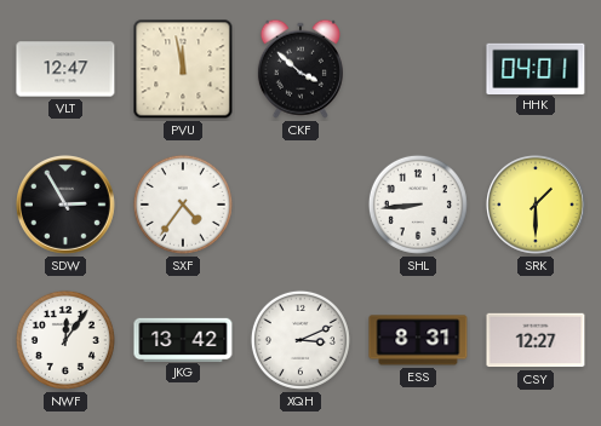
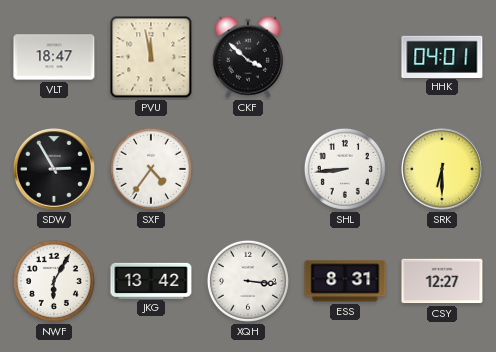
VLT: 12:47 -> 18:47
SRK: 1:30 -> 6:30
NWF: 12:06 -> 6:05
XQH: 3:11 -> 3:16
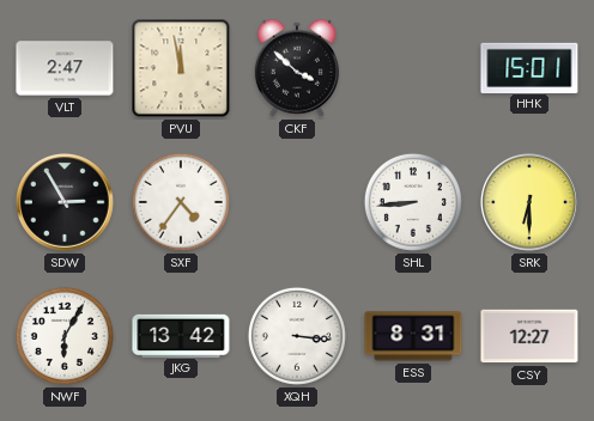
VLT: 18:47 -> 2:47
HHK: 04:01 -> 15:01
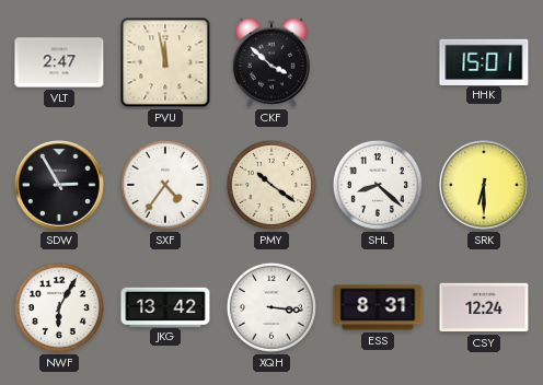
PMY: none -> 10:21
SHL: 8:44 -> 8:22
CSY: 12:27 -> 12:24
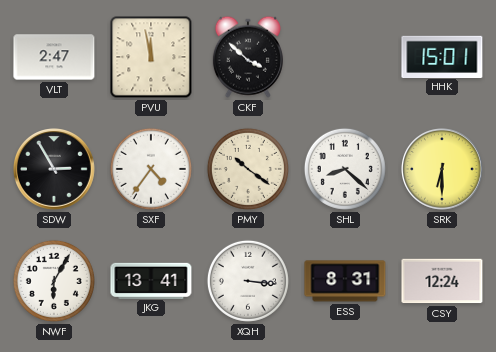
JKG: 13:42 -> 13:41
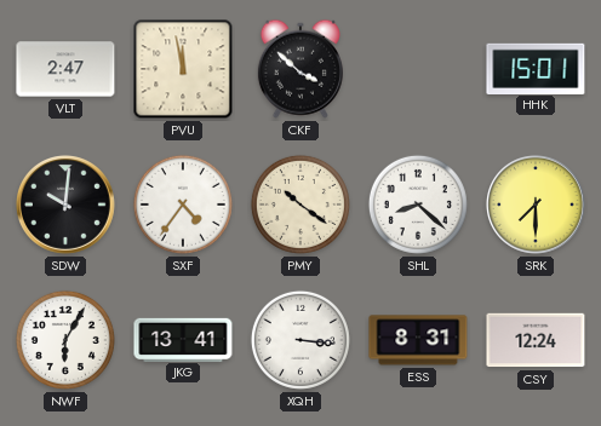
SDW: 2:55 -> 10:01
SRK: 6:30 -> 7:30
